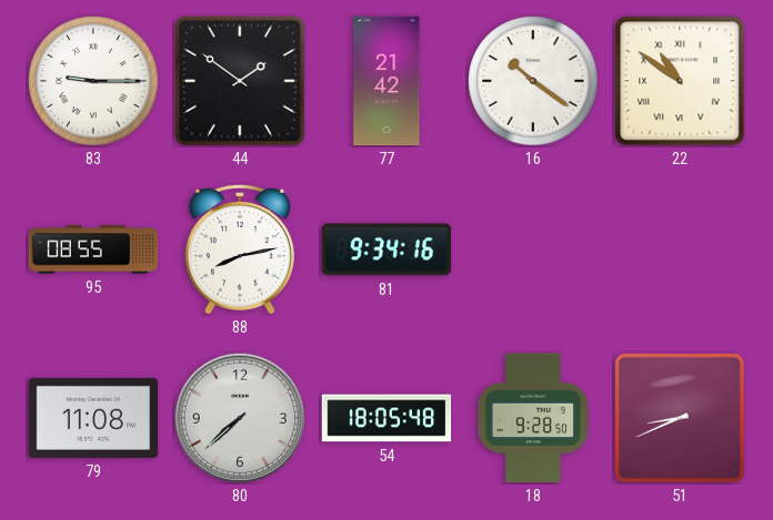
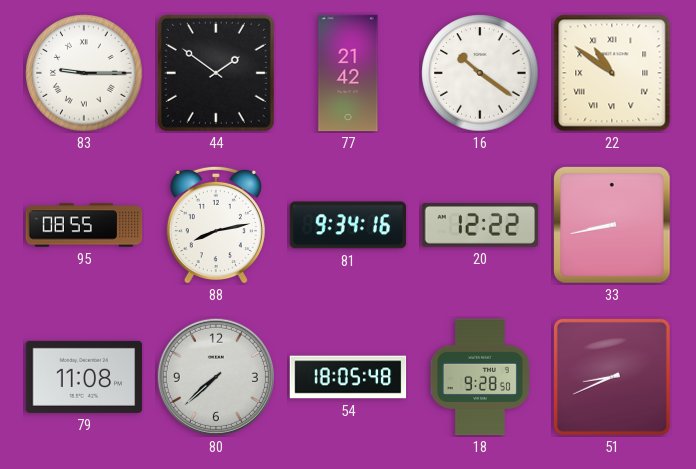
20: none -> 12:22
33: none -> 8:43
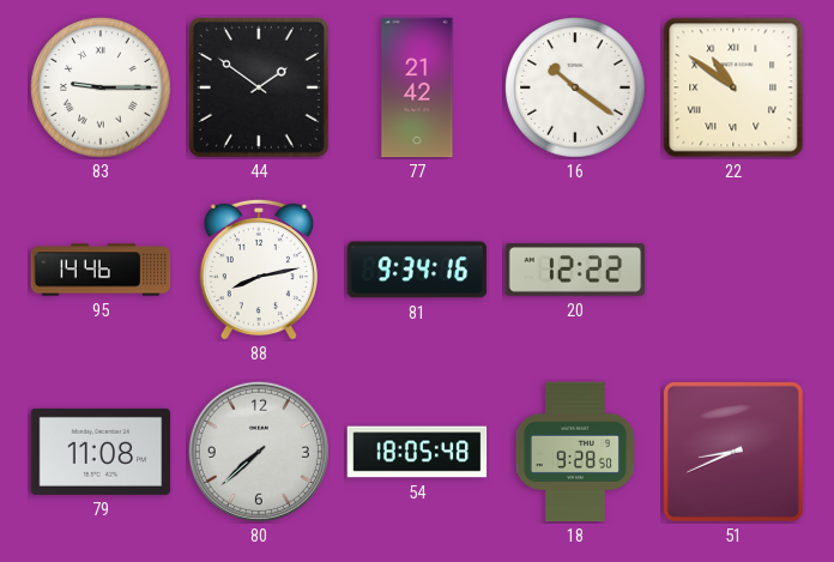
95: 08:55 -> 14:46
33: 8:43 -> none
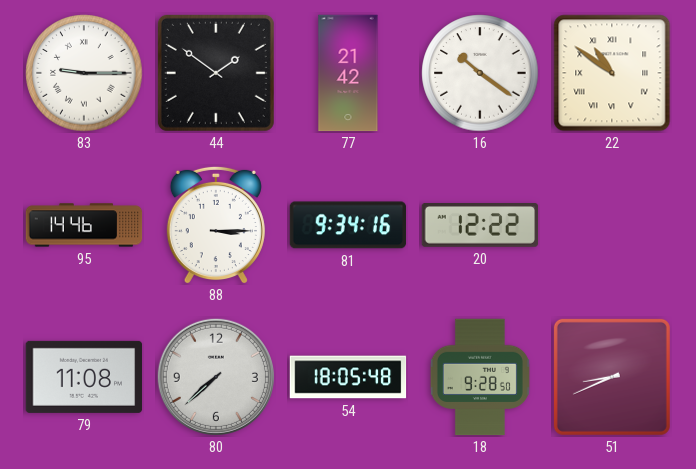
88: 8:13 -> 3:15
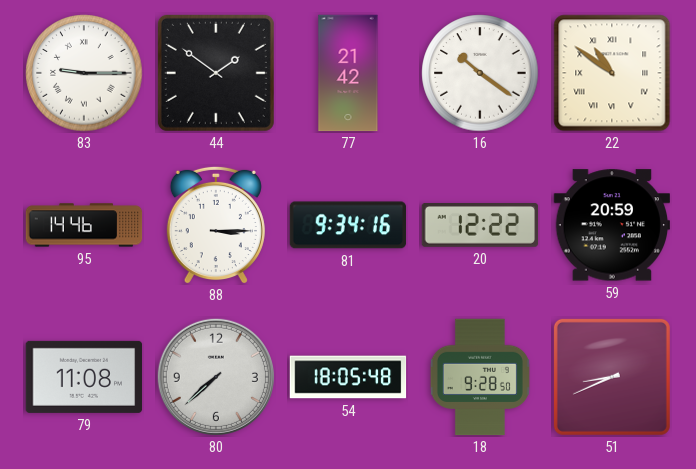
59: none -> 20:59
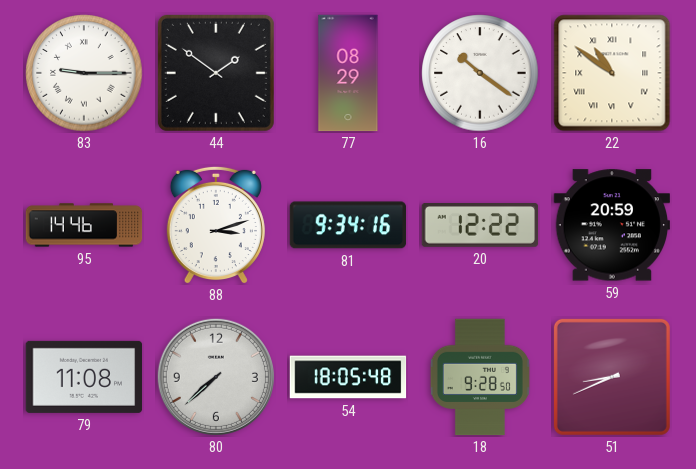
77: 21:42 -> 08:29
88: 3:15 -> 3:12
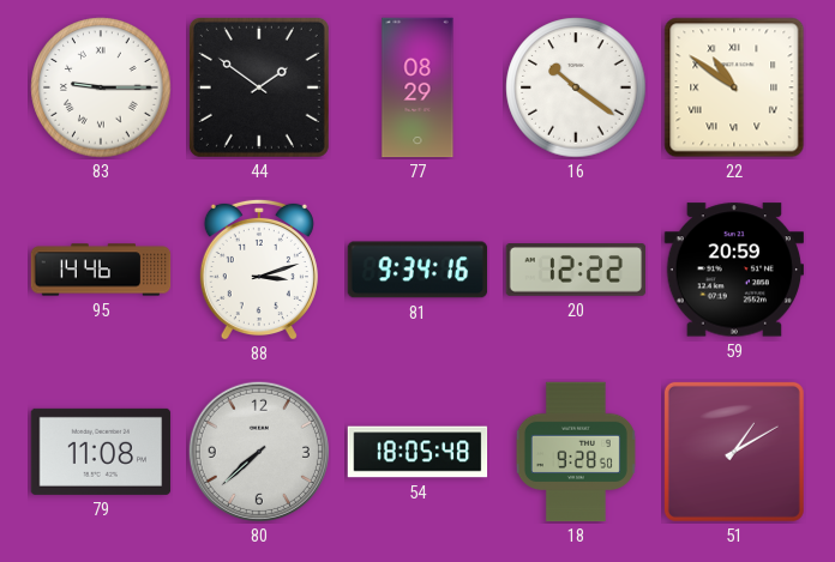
51: 8:41 -> 1:10
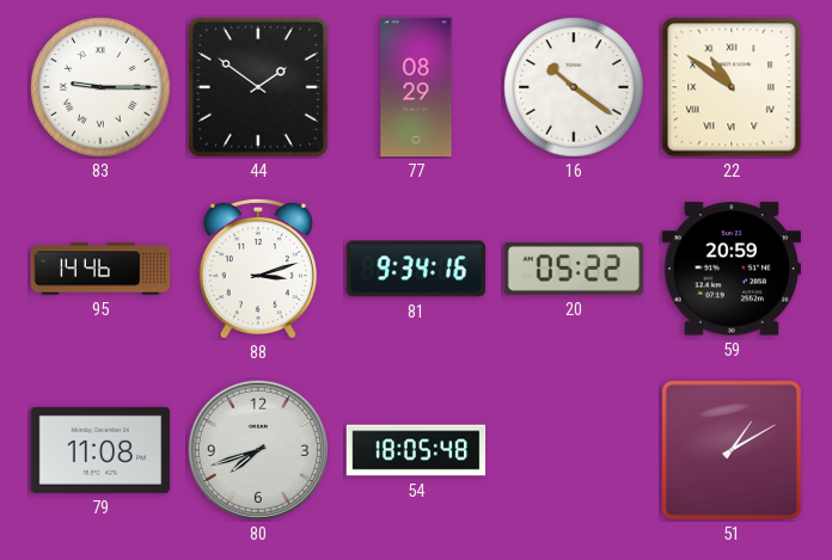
20: 12:22 -> 05:22
80: 7:38 -> 7:42
18: 9:28 -> none
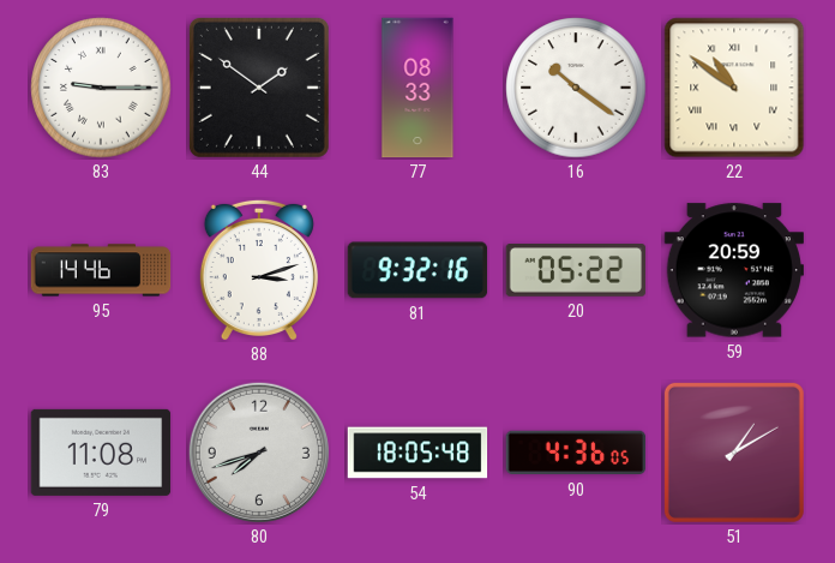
77: 08:29 -> 08:33
81: 9:34 -> 9:32
90: none -> 4:36
